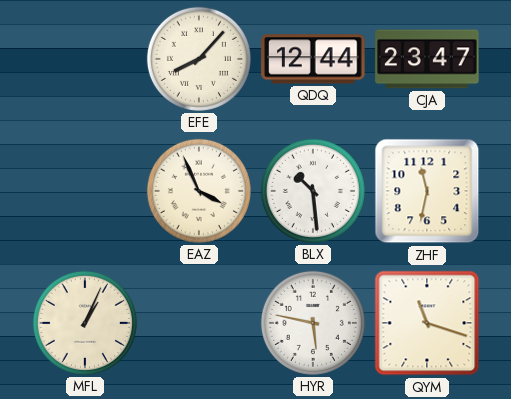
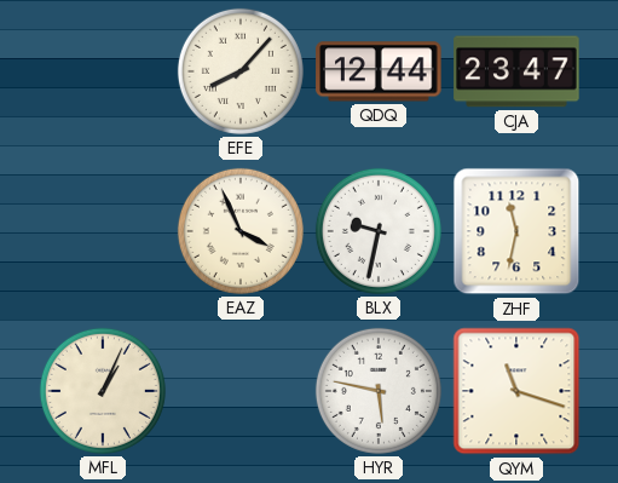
BLX: 10:29 -> 9:32
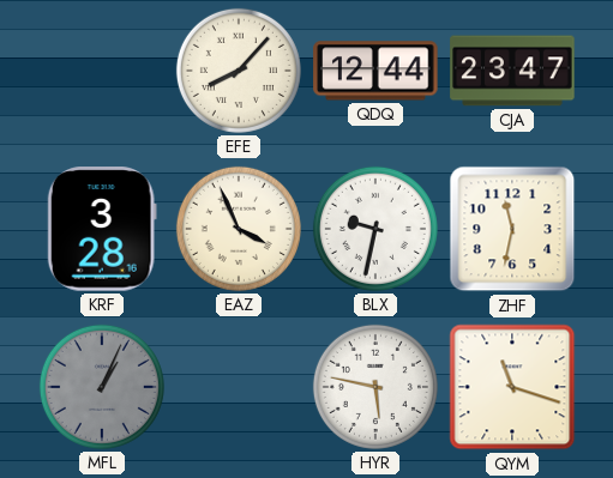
KRF: none -> 3:28
MFL dial: cream -> grey
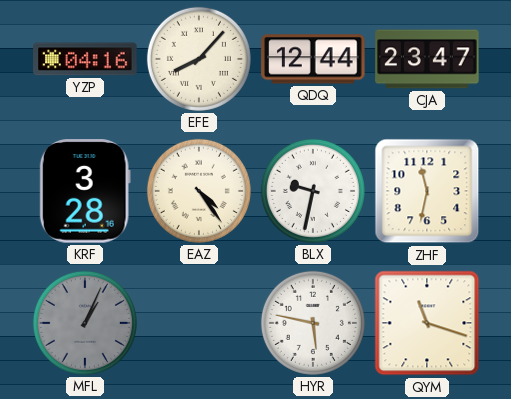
YZP: none -> 04:16
EAZ: 3:56 -> 4:24
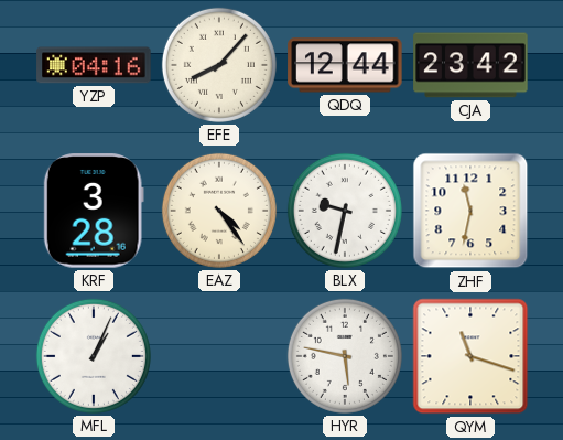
CJA: 23:47 -> 23:42
MFL dial: grey -> white
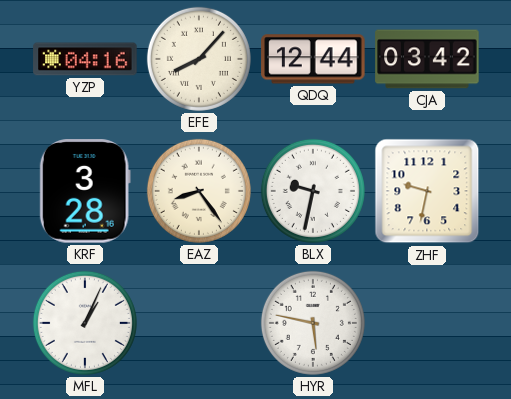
CJA: 23:42 -> 03:42
EAZ: 4:24 -> 8:24
ZHF: 11:32 -> 9:32
QYM: 11:18 -> none
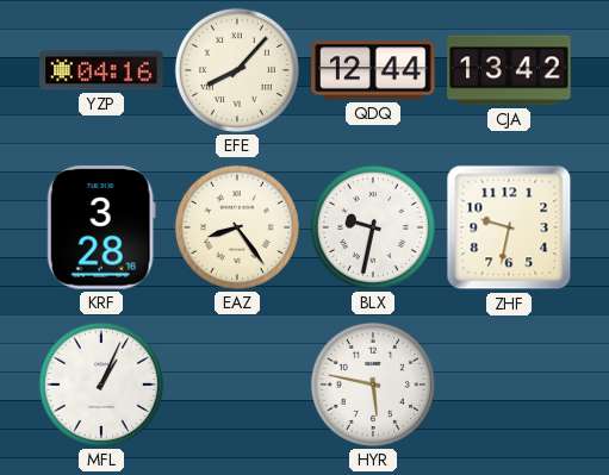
CJA: 03:42 -> 13:42
